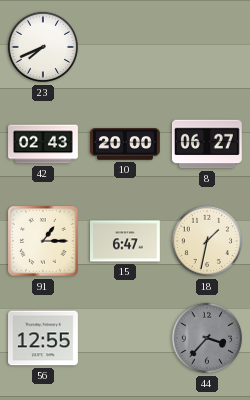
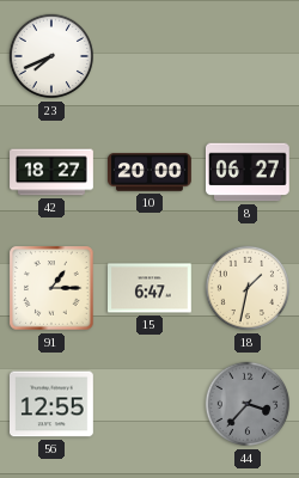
42: 02:43 -> 18:27
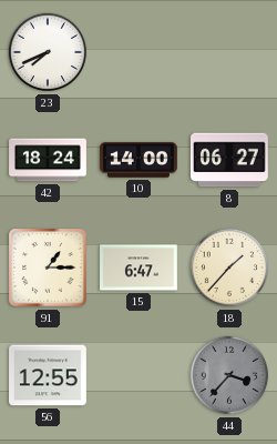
42: 18:27 -> 18:24
10: 20:00 -> 14:00
18: 1:32 -> 1:37
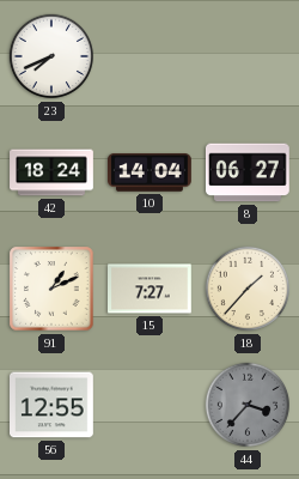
10: 14:00 -> 14:04
91: 1:15 -> 1:11
15: 6:47 -> 7:27
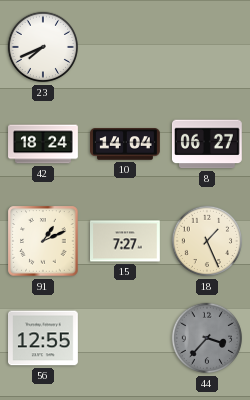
18: 1:37 -> 1:26
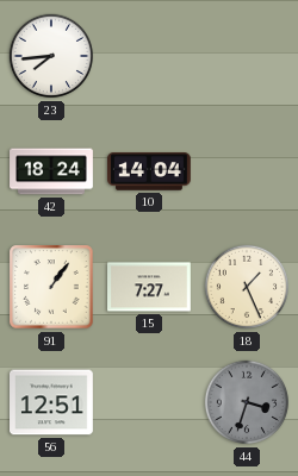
23: 7:41 -> 7:44
8: 06:27 -> none
91: 1:11 -> 1:06
56: 12:55 -> 12:51
44: 3:37 -> 3:33
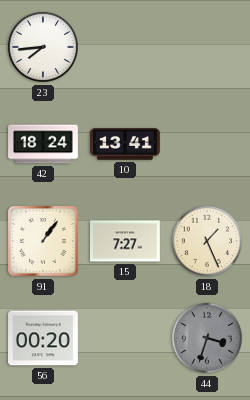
10: 14:04 -> 13:41
56: 12:51 -> 00:20
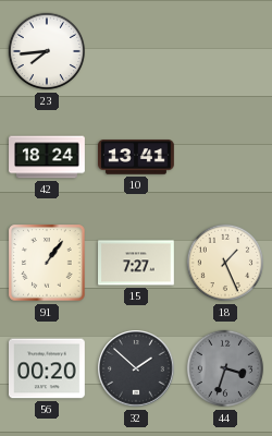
32: none -> 1:52
